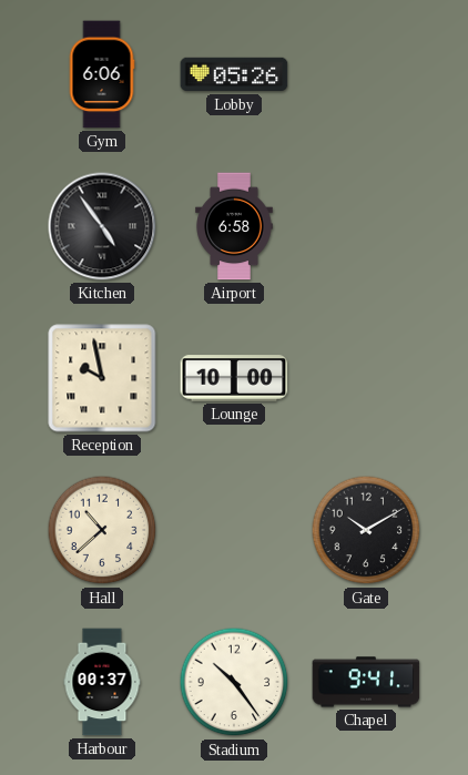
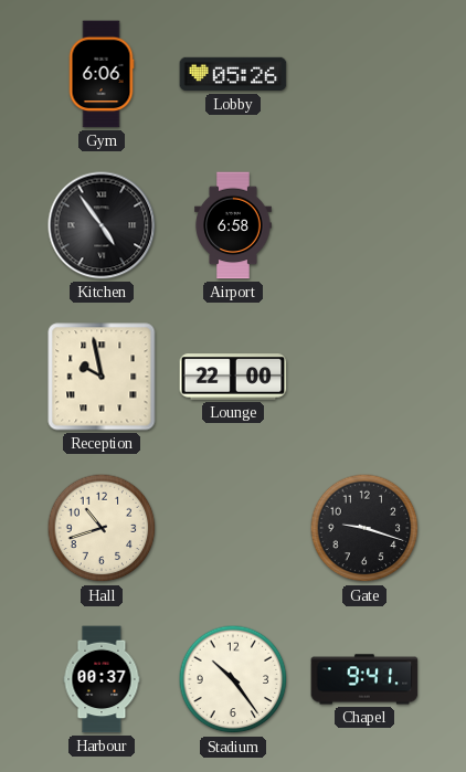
Lounge: 10:00 -> 22:00
Hall: 10:38 -> 10:42
Gate: 10:10 -> 9:18
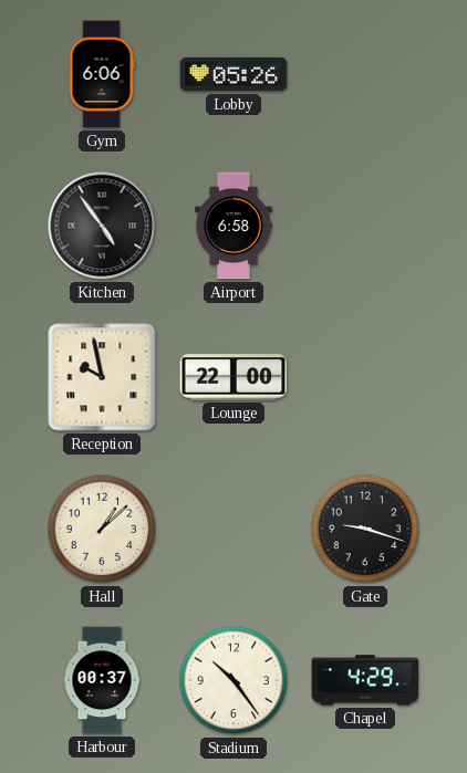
Hall: 10:42 -> 1:08
Chapel: 9:41 -> 4:29
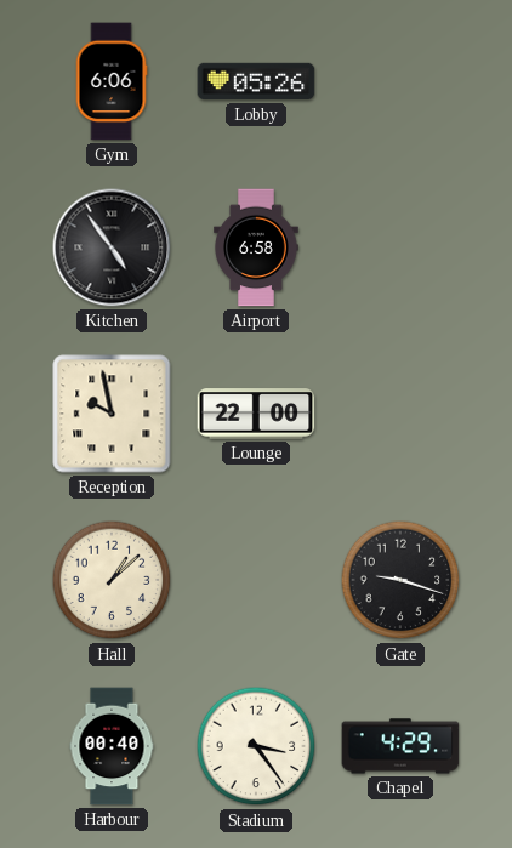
Harbour: 00:37 -> 00:40
Stadium: 10:24 -> 3:24
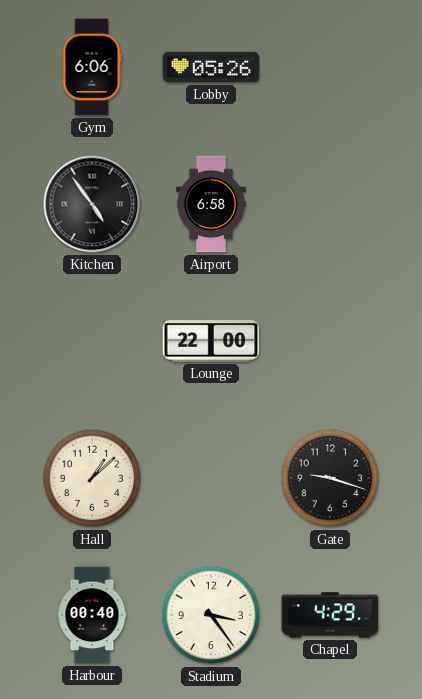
Reception: 9:58 -> none
